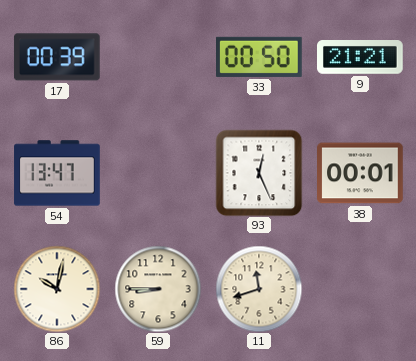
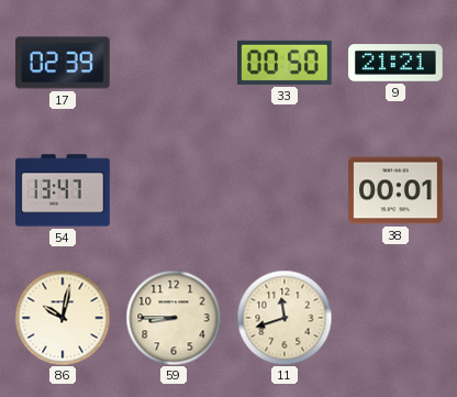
17: 00:39 -> 02:39
93: 12:26 -> none
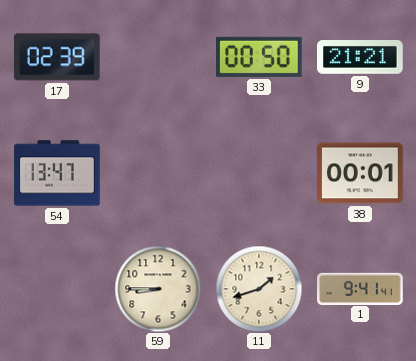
86: 10:02 -> none
11: 11:42 -> 1:42
1: none -> 9:41
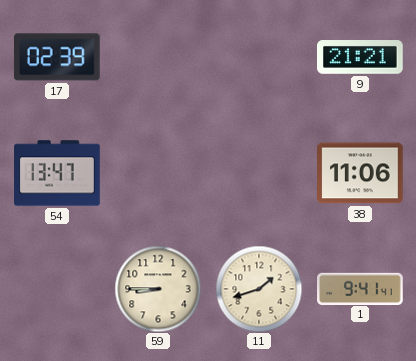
33: 00:50 -> none
38: 00:01 -> 11:06
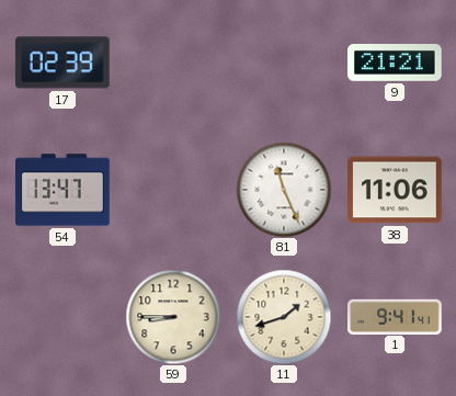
81: none -> 11:26
